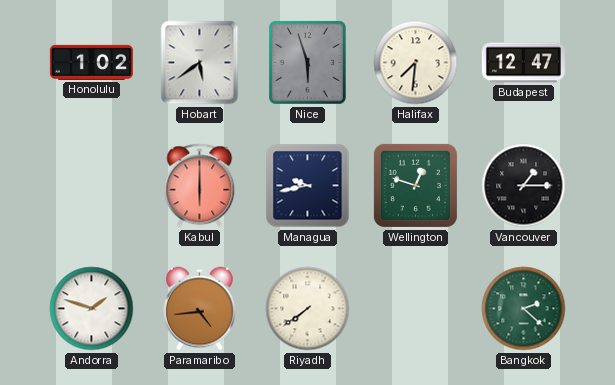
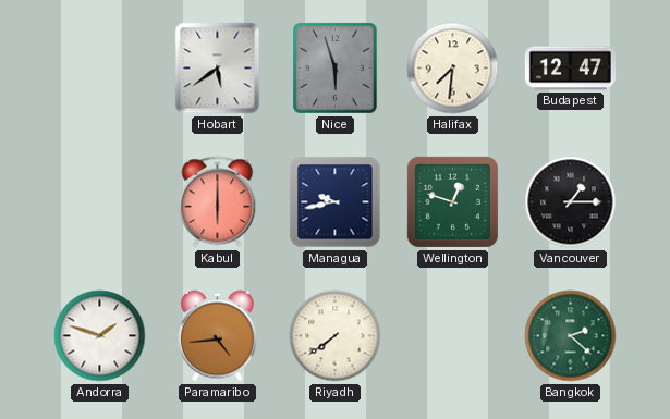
Honolulu: 1:02 -> none
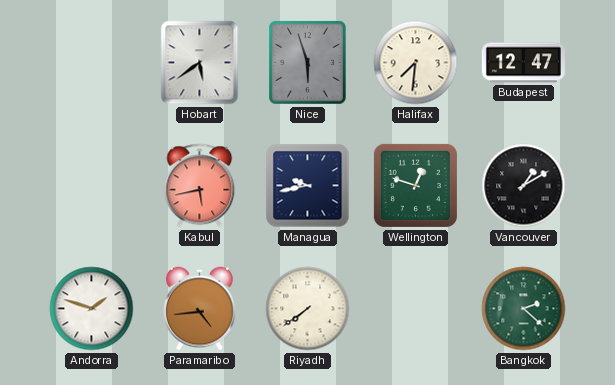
Kabul: 6:00 -> 5:43
Vancouver: 1:15 -> 1:10
